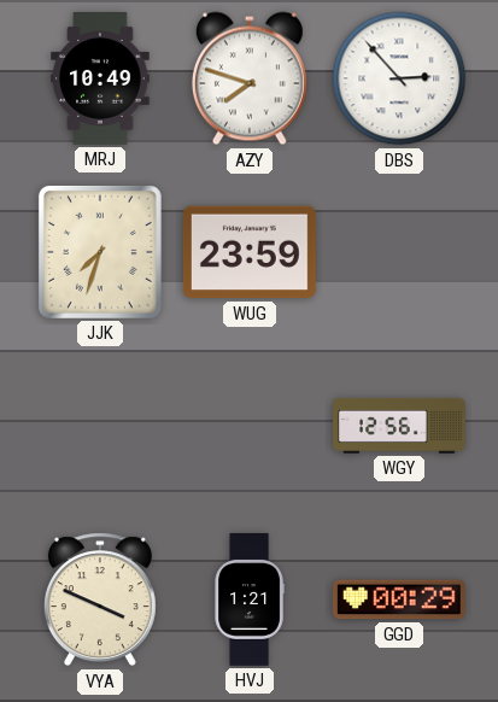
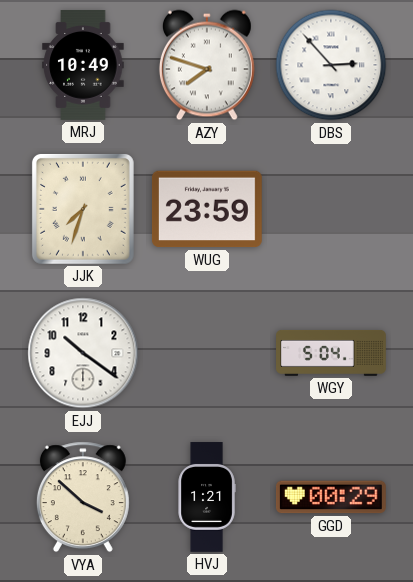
EJJ: none -> 10:21
WGY: 12:56 -> 5:04
VYA: 3:49 -> 3:52
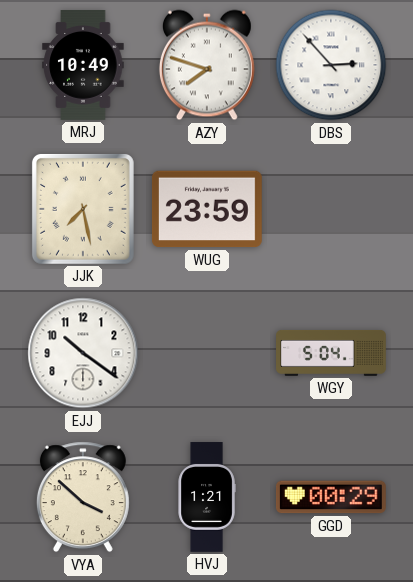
JJK: 7:33 -> 7:28
